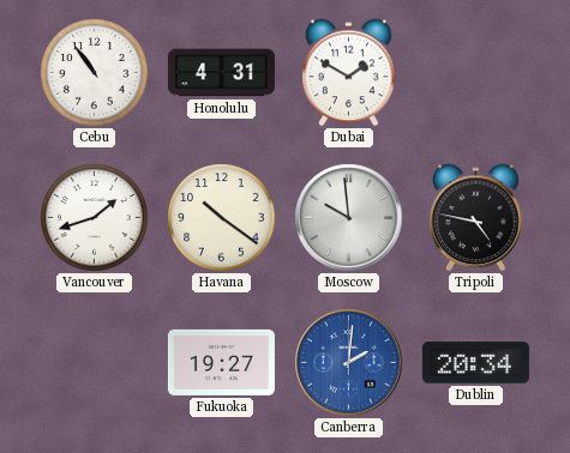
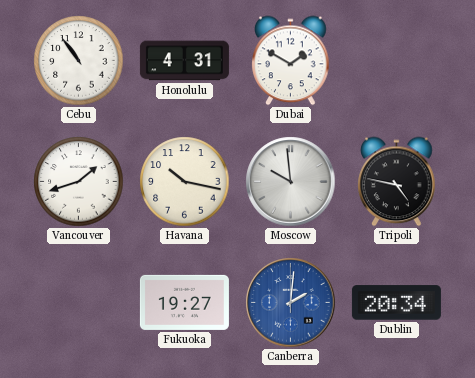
Havana: 10:21 -> 10:17
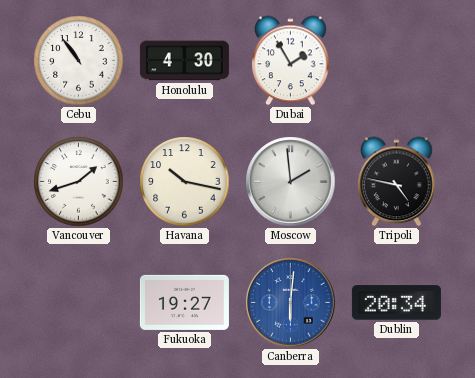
Honolulu: 4:31 -> 4:30
Dubai: 1:50 -> 1:55
Moscow: 9:59 -> 1:59
Canberra: 2:01 -> 6:01
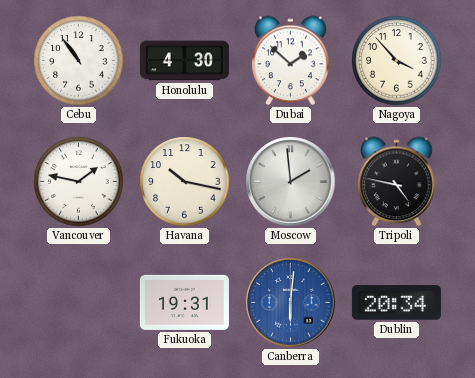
Dubai: 1:55 -> 1:52
Nagoya: none -> 3:53
Vancouver: 1:42 -> 1:47
Fukuoka: 19:27 -> 19:31
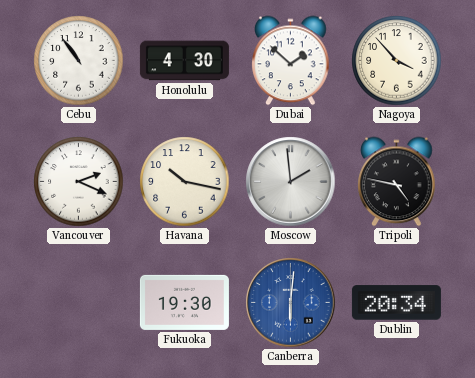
Vancouver: 1:47 -> 2:19
Fukuoka: 19:31 -> 19:30
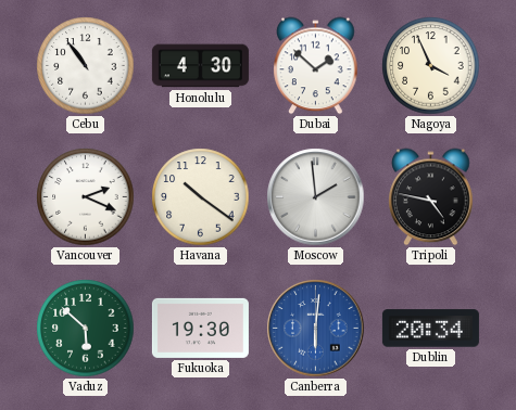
Nagoya: 3:53 -> 3:56
Havana: 10:17 -> 10:21
Vaduz: none -> 5:52
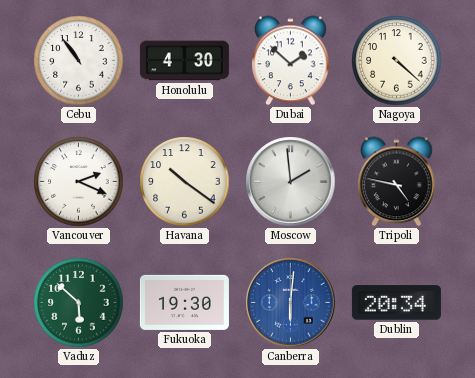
Nagoya: 3:56 -> 4:22
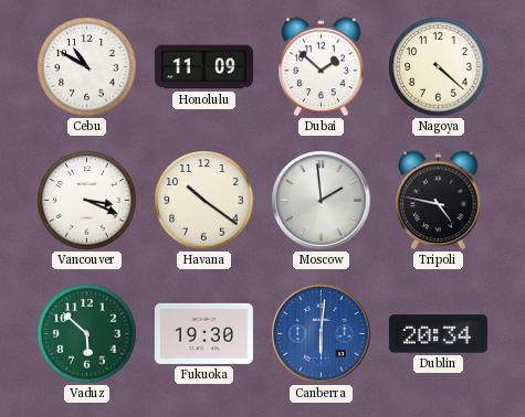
Cebu: 10:54 -> 10:50
Honolulu: 4:30 -> 11:09
Vancouver: 2:19 -> 3:19
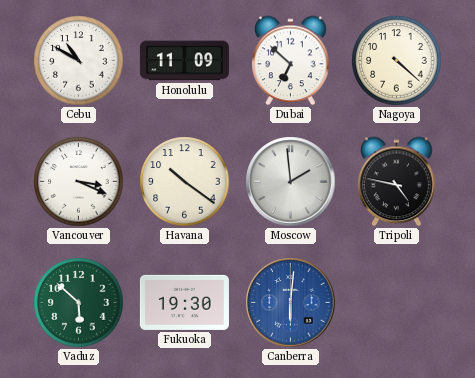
Dubai: 1:52 -> 6:52
Dublin: 20:34 -> none
